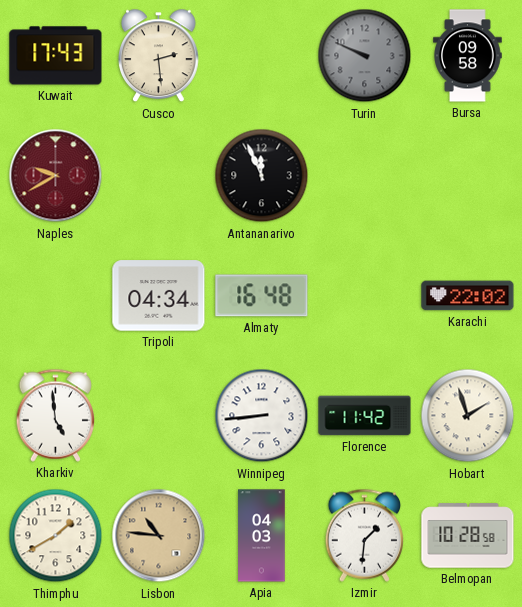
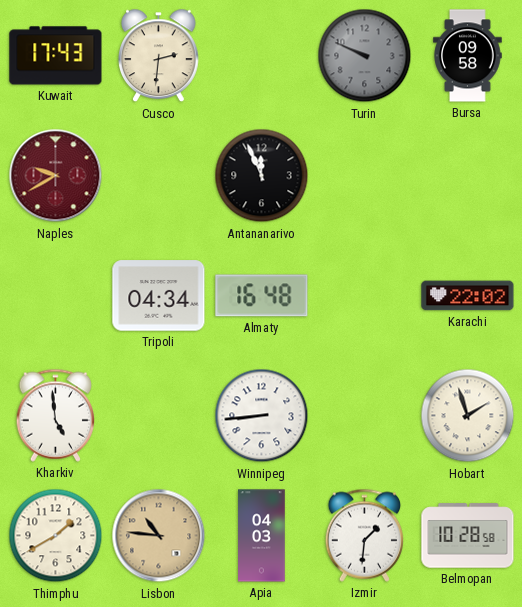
Cusco: 2:29 -> 2:31
Florence: 11:42 -> none
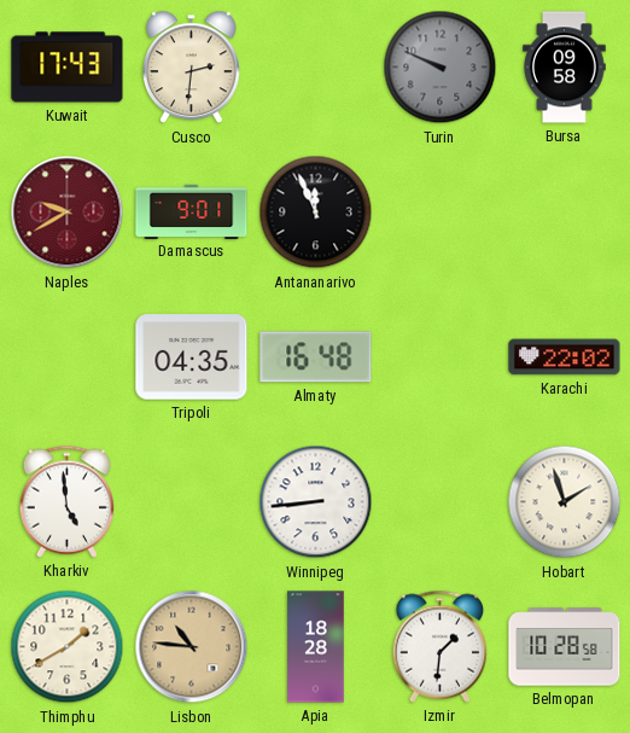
Damascus: none -> 9:01
Tripoli: 04:34 -> 04:35
Apia: 04:03 -> 18:28
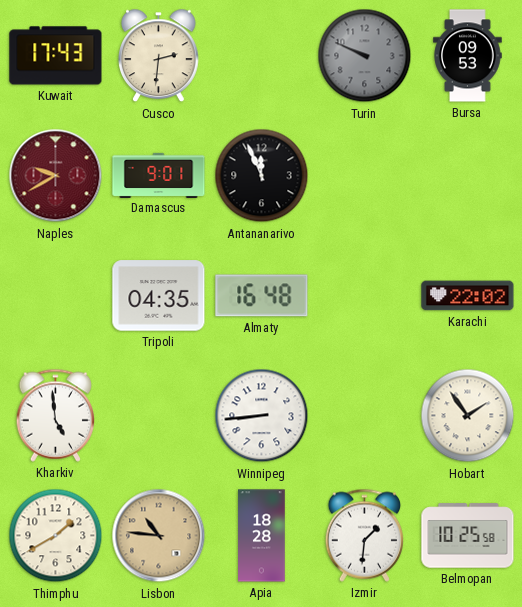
Bursa: 09:58 -> 09:53
Hobart: 1:57 -> 1:54
Belmopan: 10:28 -> 10:25
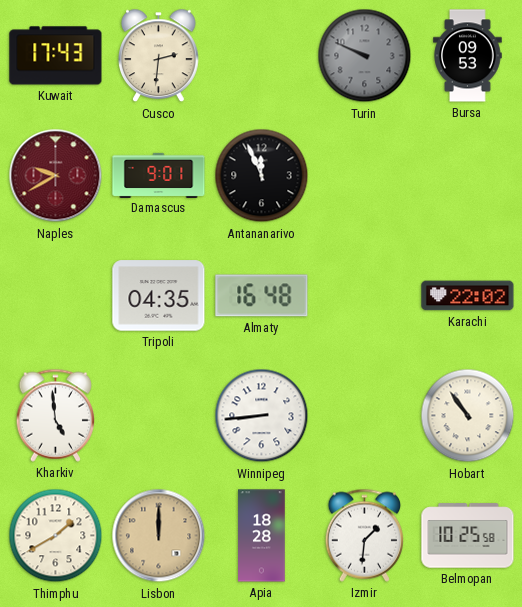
Hobart: 1:54 -> 10:54
Lisbon: 10:46 -> 12:00
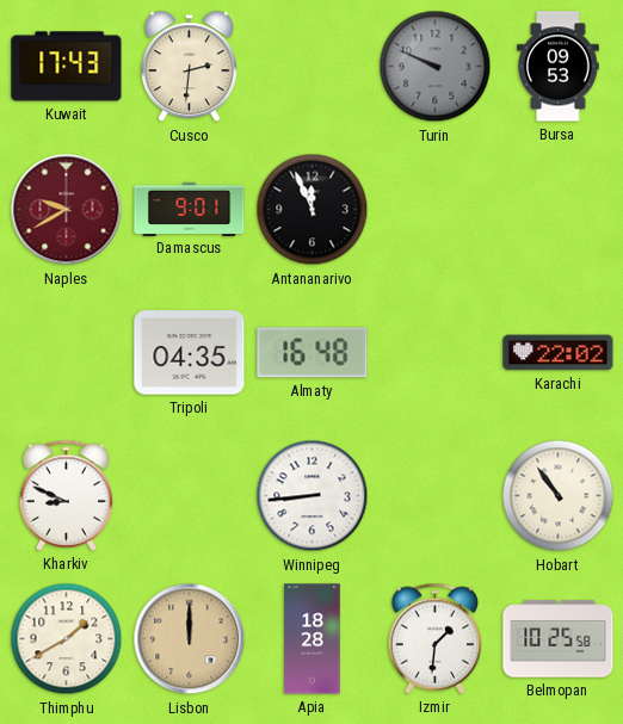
Kharkiv: 4:59 -> 8:49
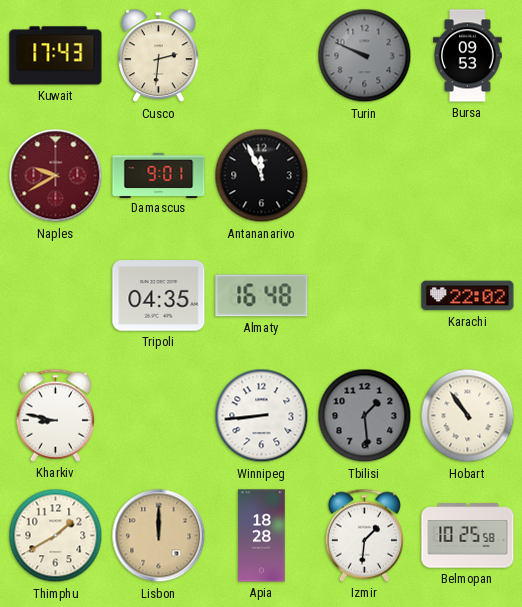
Kharkiv: 8:49 -> 8:47
Tbilisi: none -> 1:29
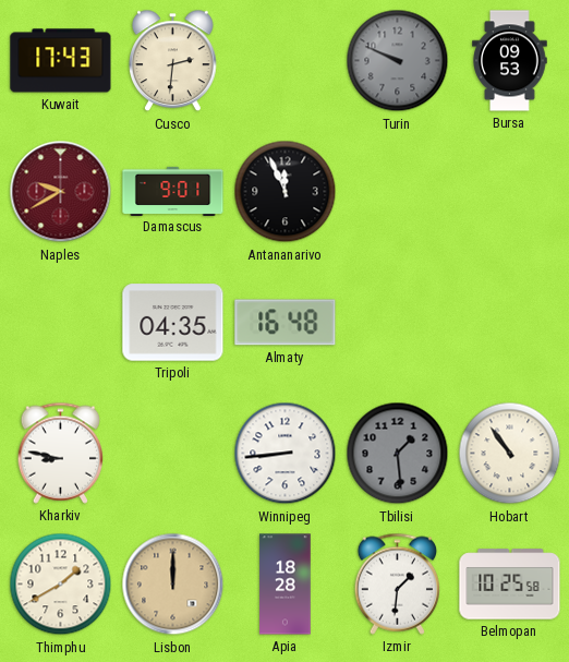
Karachi: 22:02 -> none
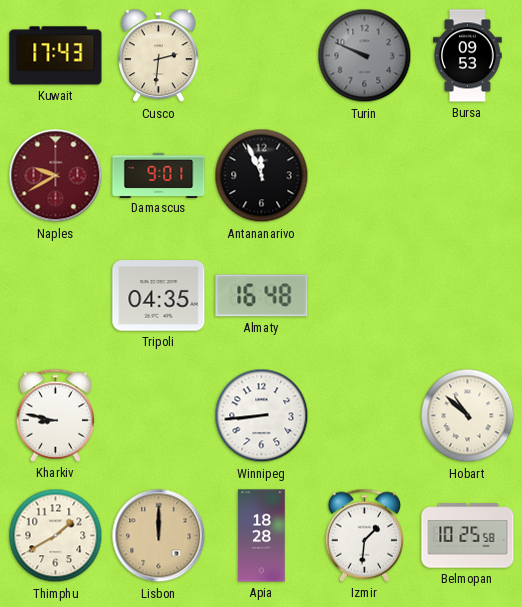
Tbilisi: 1:29 -> none
Hobart: 10:54 -> 10:52
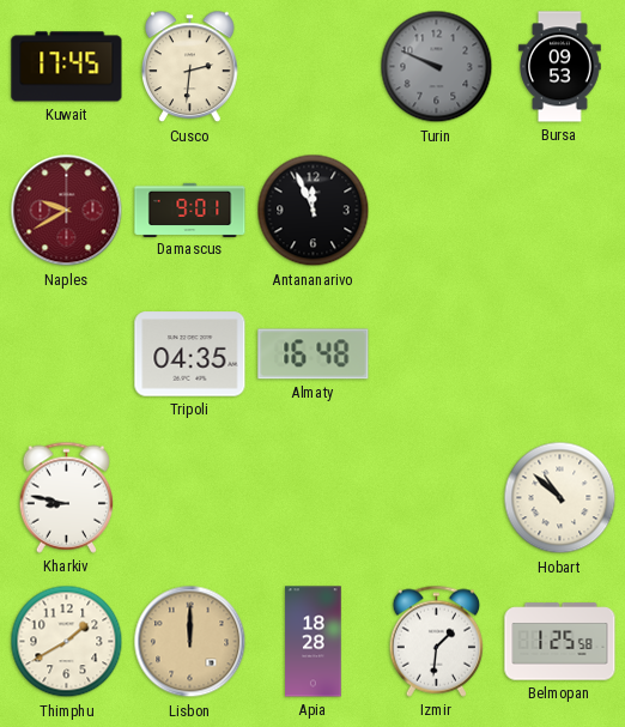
Kuwait: 17:43 -> 17:45
Winnipeg: 8:44 -> none
Belmopan: 10:25 -> 1:25
